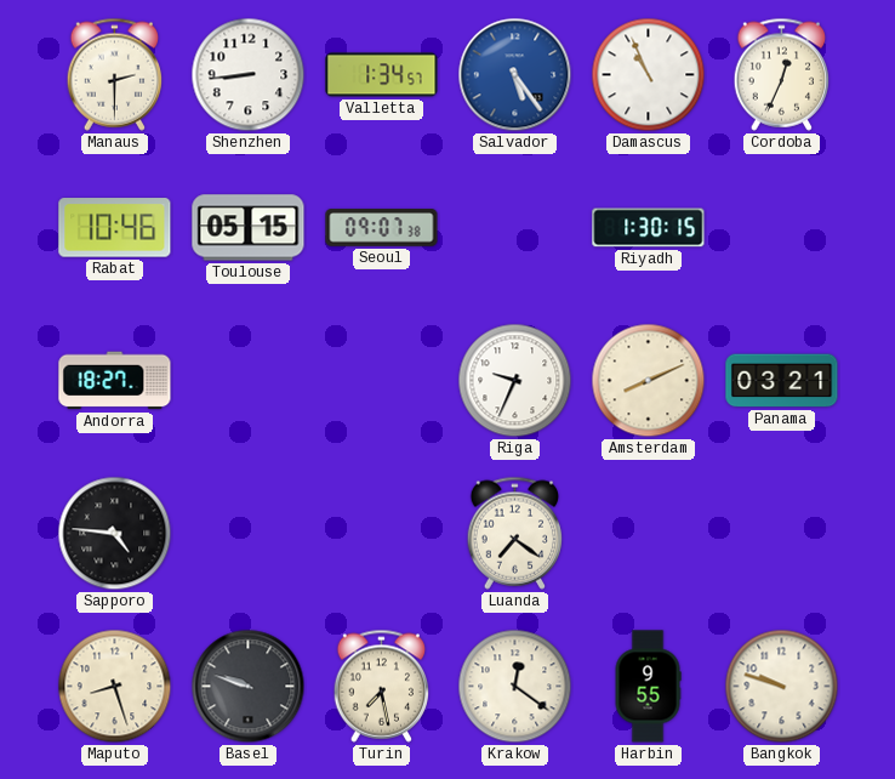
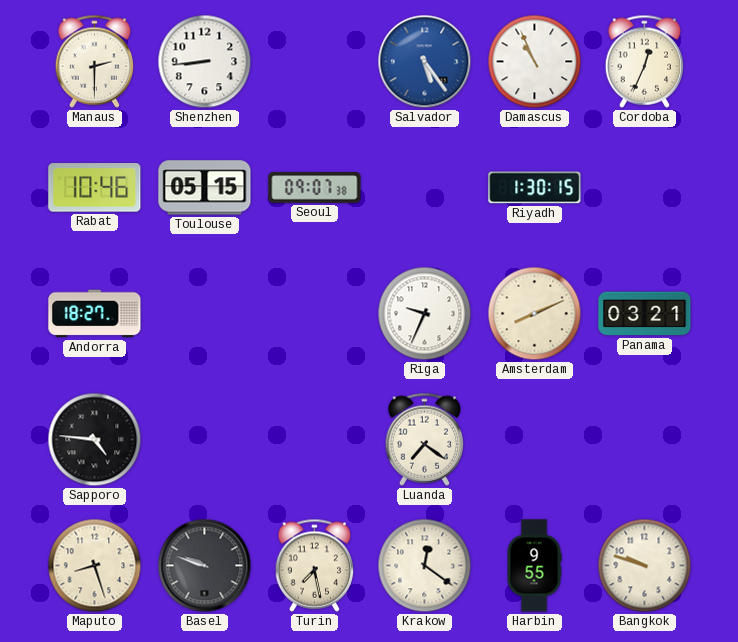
Valletta: 1:34 -> none
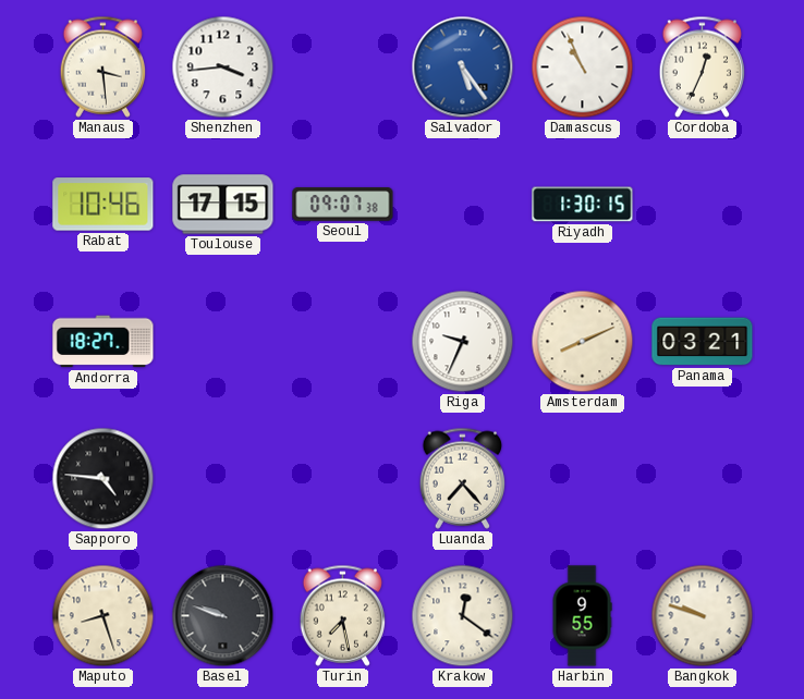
Manaus: 2:30 -> 3:29
Shenzhen: 8:44 -> 3:44
Toulouse: 05:15 -> 17:15
Luanda: 7:21 -> 7:23
